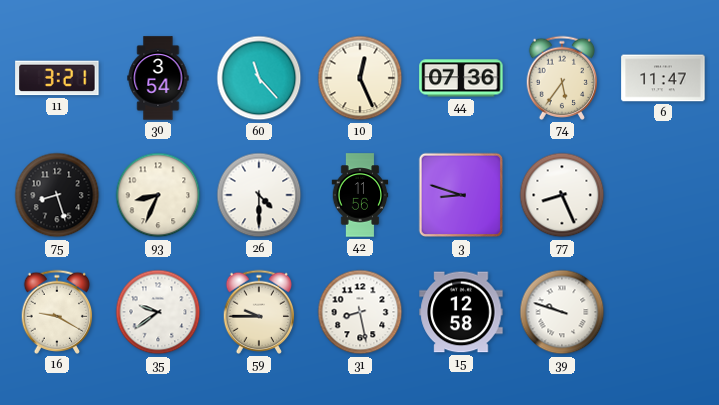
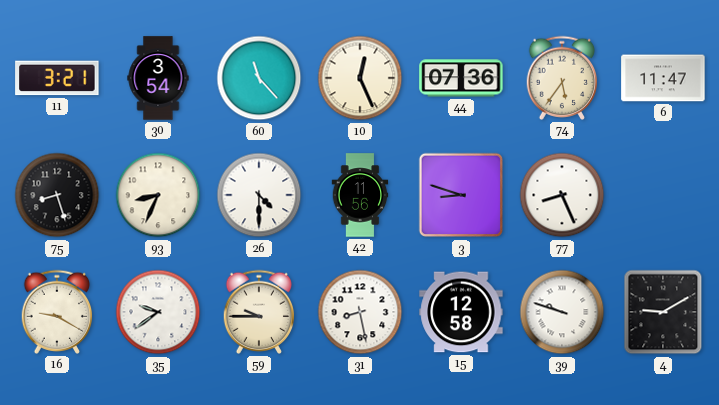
4: none -> 9:10
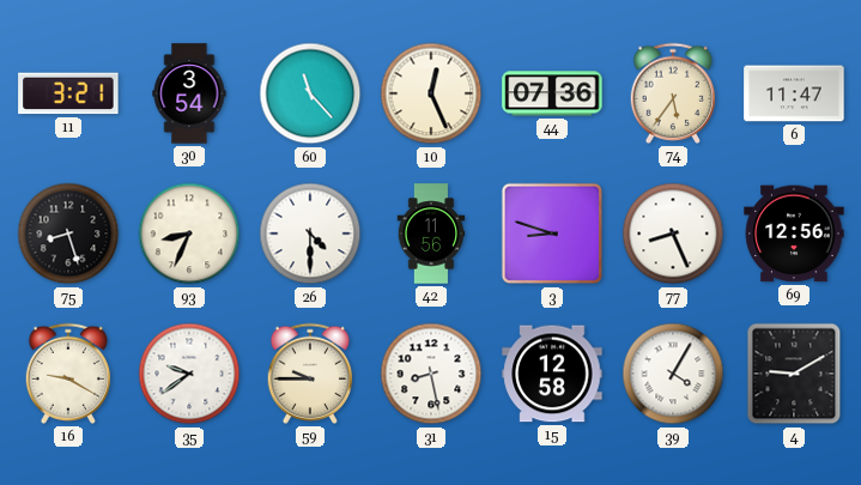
69: none -> 12:56
39: 9:48 -> 4:05
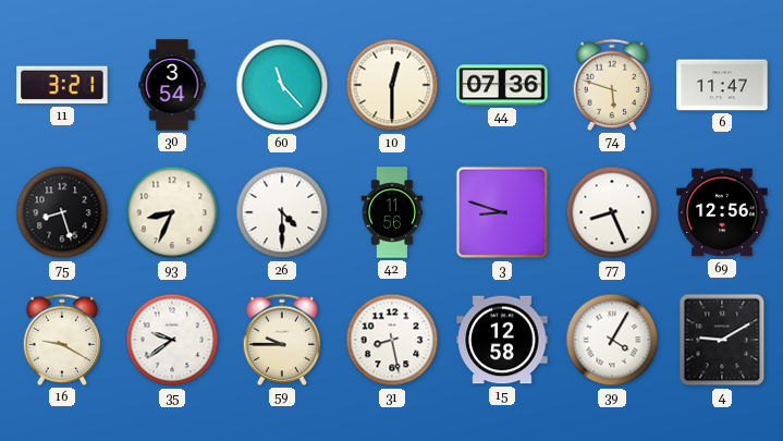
10: 12:26 -> 12:30
74: 5:36 -> 5:48
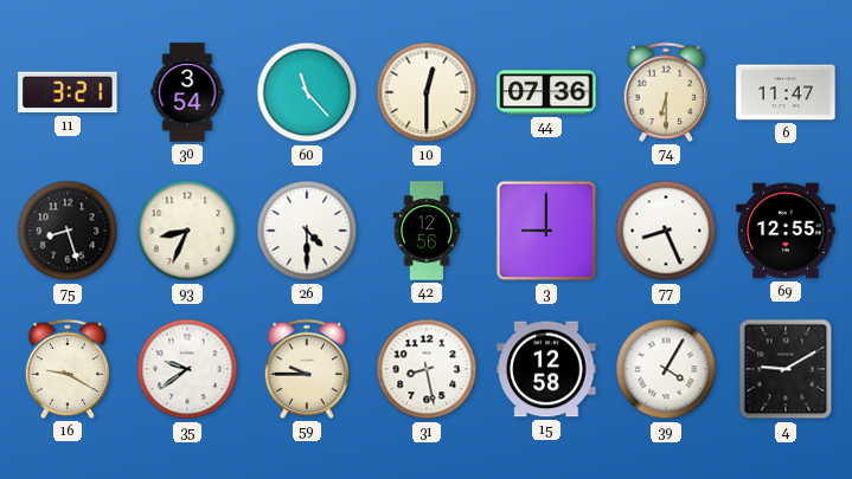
74: 5:48 -> 6:30
42: 11:56 -> 12:56
3: 8:48 -> 9:00
69: 12:56 -> 12:55
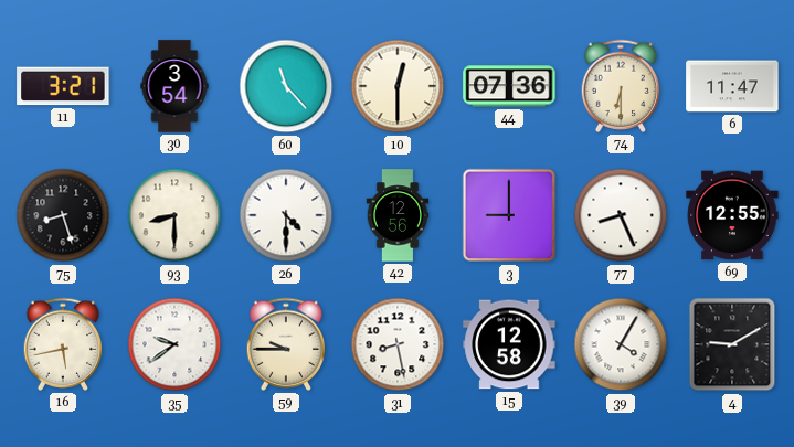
93: 8:34 -> 8:30
16: 9:20 -> 5:43
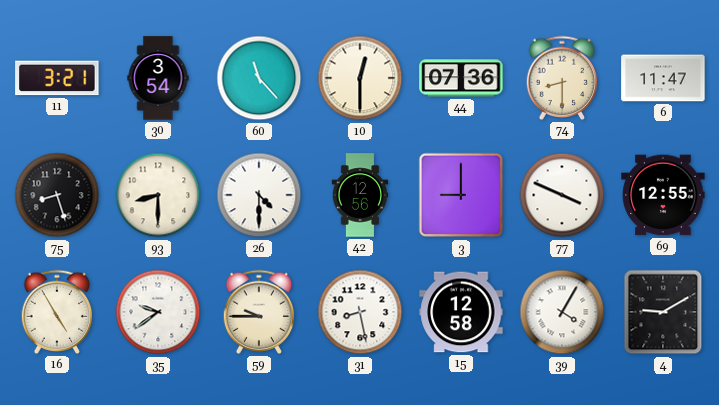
74: 6:30 -> 8:30
77: 8:26 -> 3:49
16: 5:43 -> 4:55
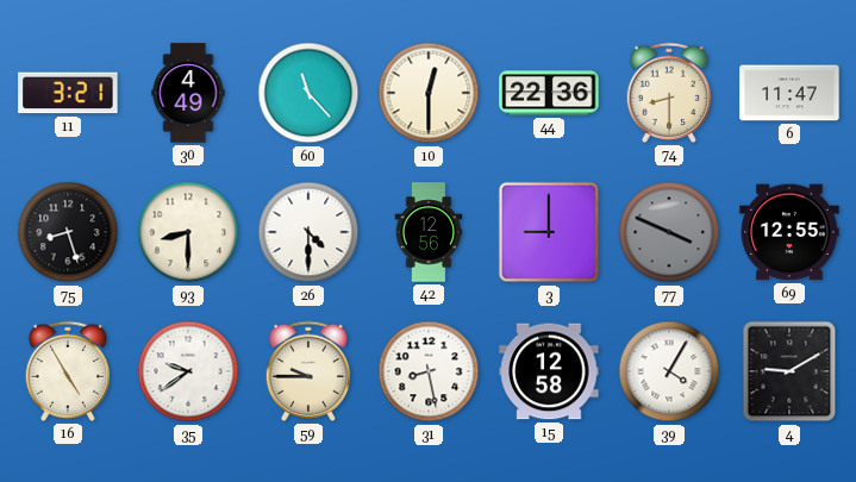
30: 3:54 -> 4:49
44: 07:36 -> 22:36
77 dial: white -> grey
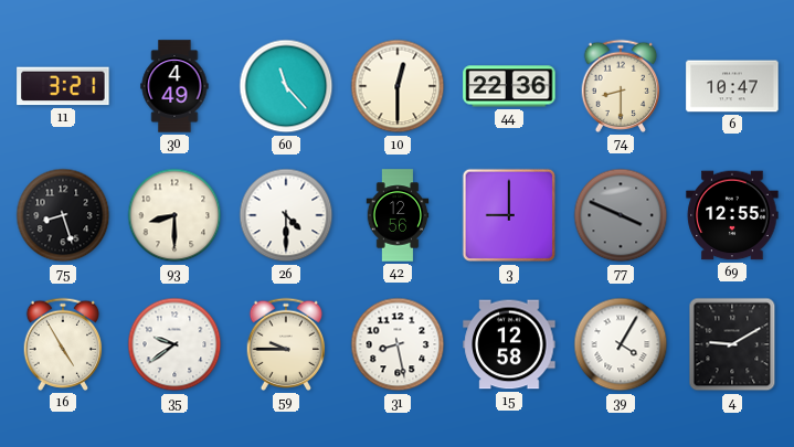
6: 11:47 -> 10:47
